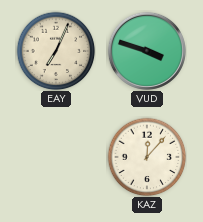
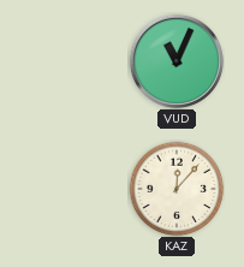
EAY: 7:04 -> none
VUD: 3:48 -> 11:04
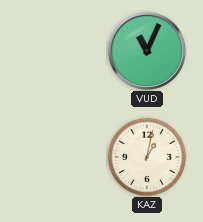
KAZ: 12:07 -> 1:02
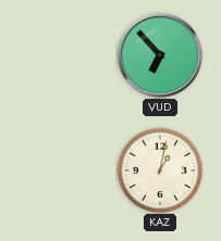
VUD: 11:04 -> 6:53
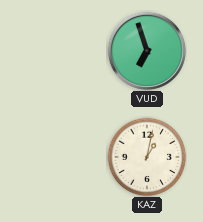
VUD: 6:53 -> 6:57
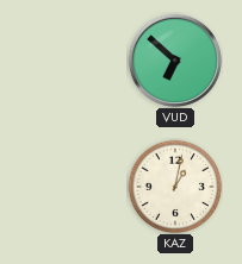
VUD: 6:57 -> 6:52
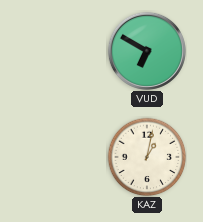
VUD: 6:52 -> 6:50
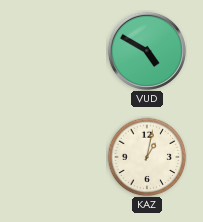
VUD: 6:50 -> 4:50
